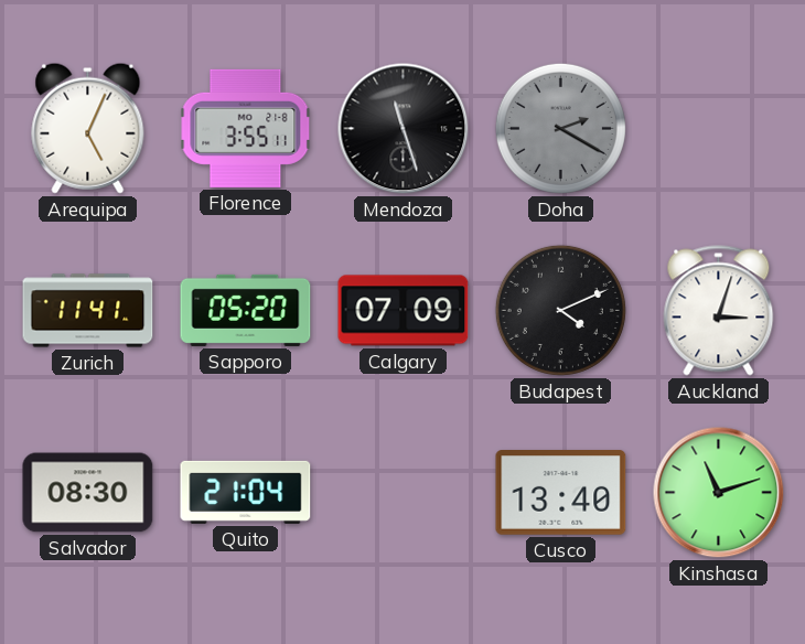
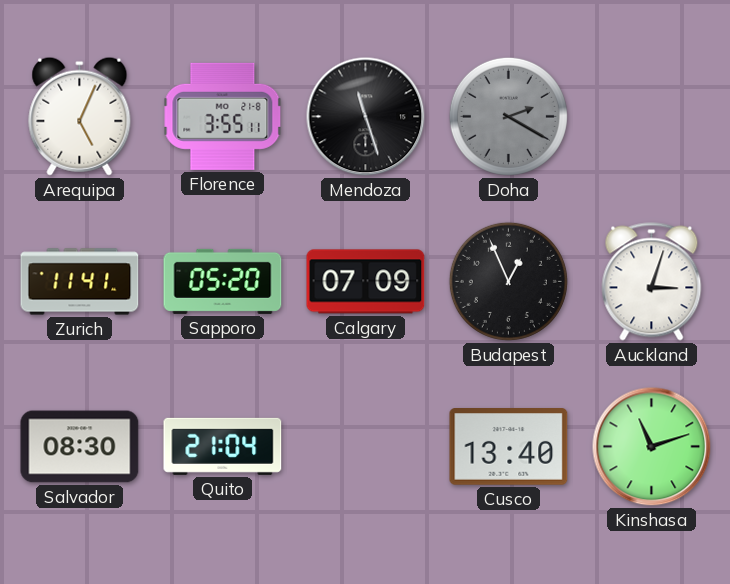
Budapest: 4:11 -> 12:56
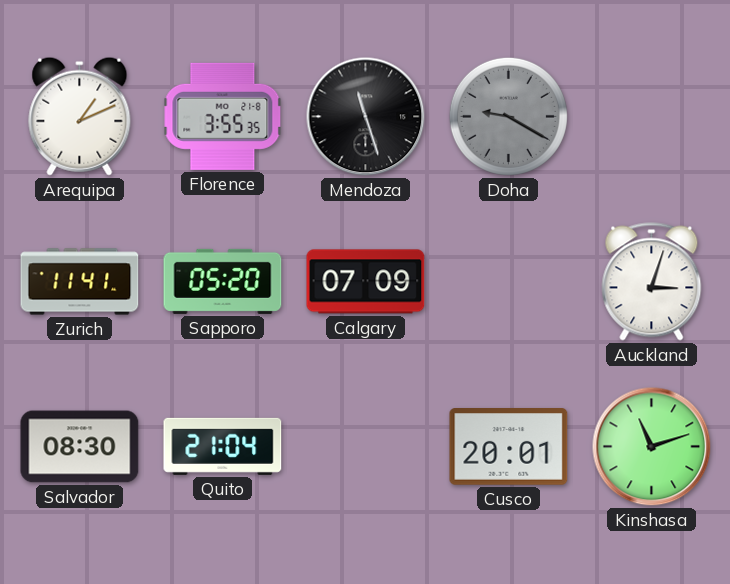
Arequipa: 5:04 -> 1:11
Florence: 3:55:11 -> 3:55:35
Doha: 2:20 -> 9:20
Budapest: 12:56 -> none
Cusco: 13:40 -> 20:01
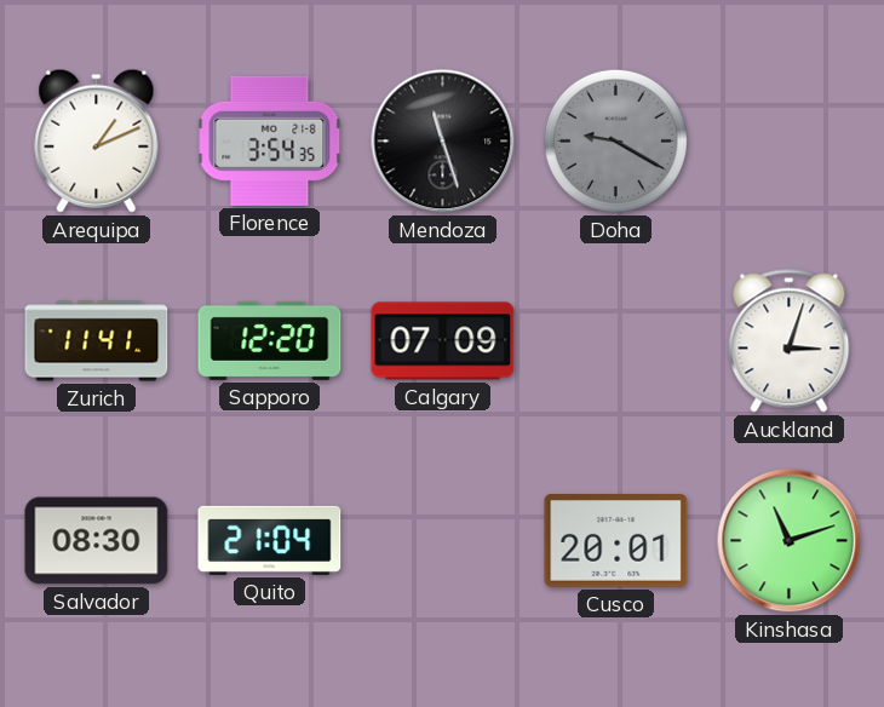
Florence: 3:55 -> 3:54
Sapporo: 05:20 -> 12:20
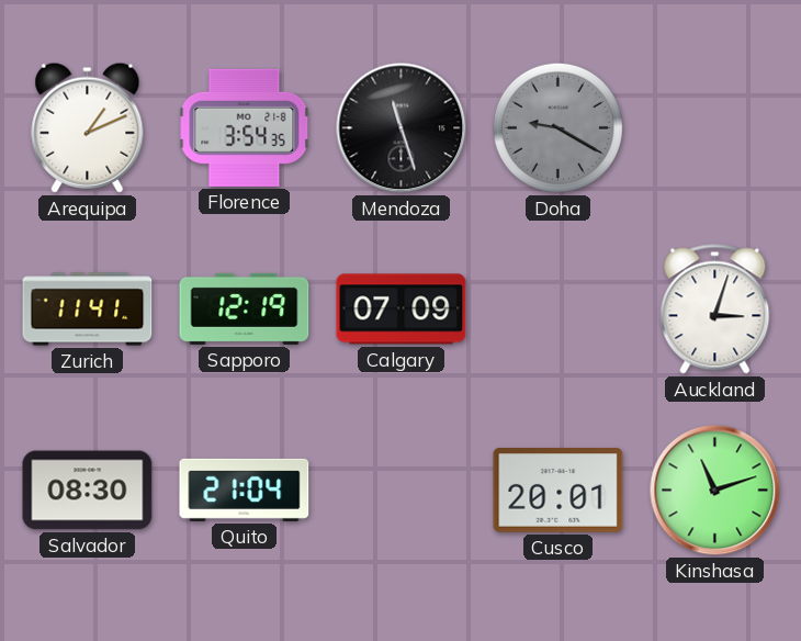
Sapporo: 12:20 -> 12:19
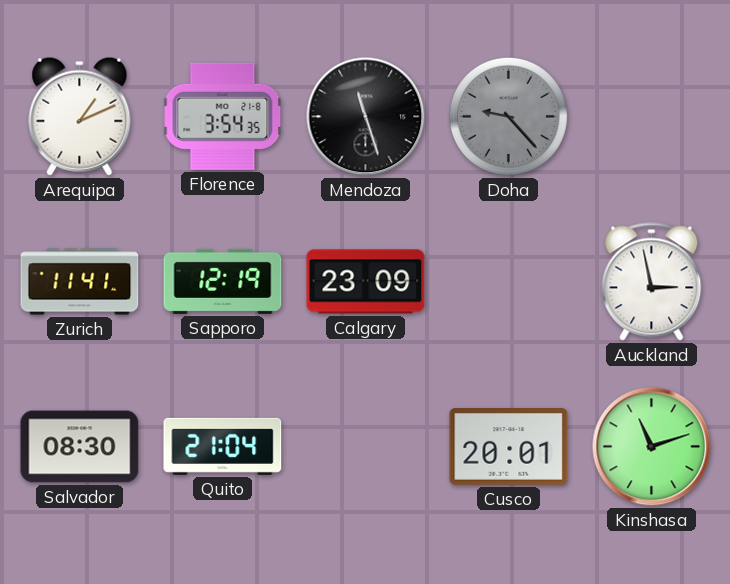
Doha: 9:20 -> 9:23
Calgary: 07:09 -> 23:09
Auckland: 3:03 -> 2:58
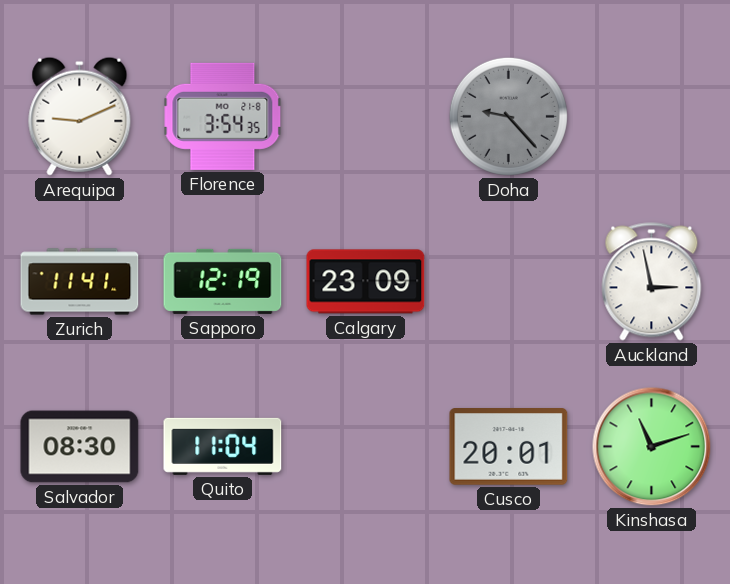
Arequipa: 1:11 -> 9:11
Mendoza: 11:27 -> none
Quito: 21:04 -> 11:04
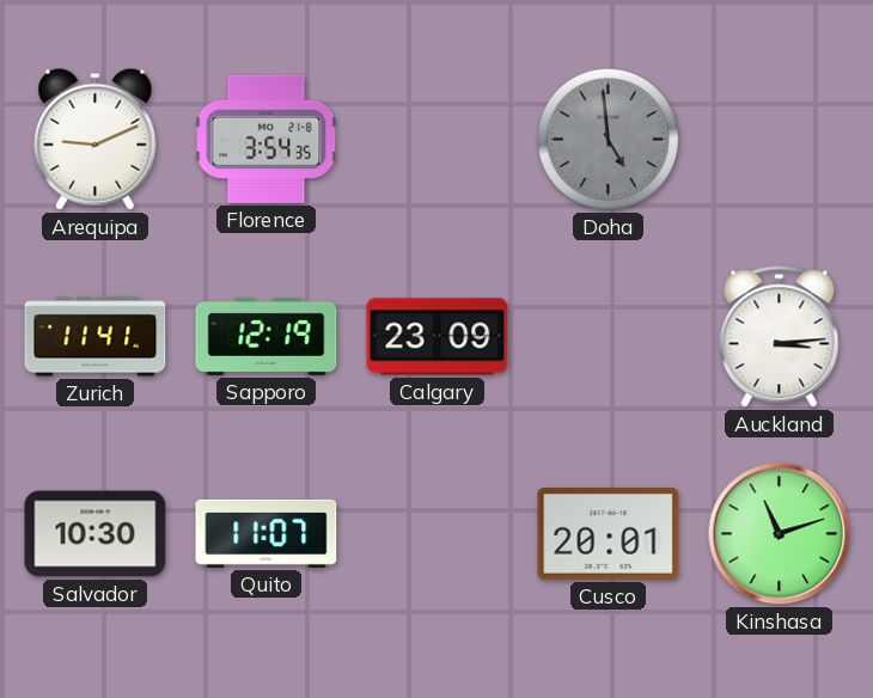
Doha: 9:23 -> 4:59
Auckland: 2:58 -> 3:14
Salvador: 08:30 -> 10:30
Quito: 11:04 -> 11:07
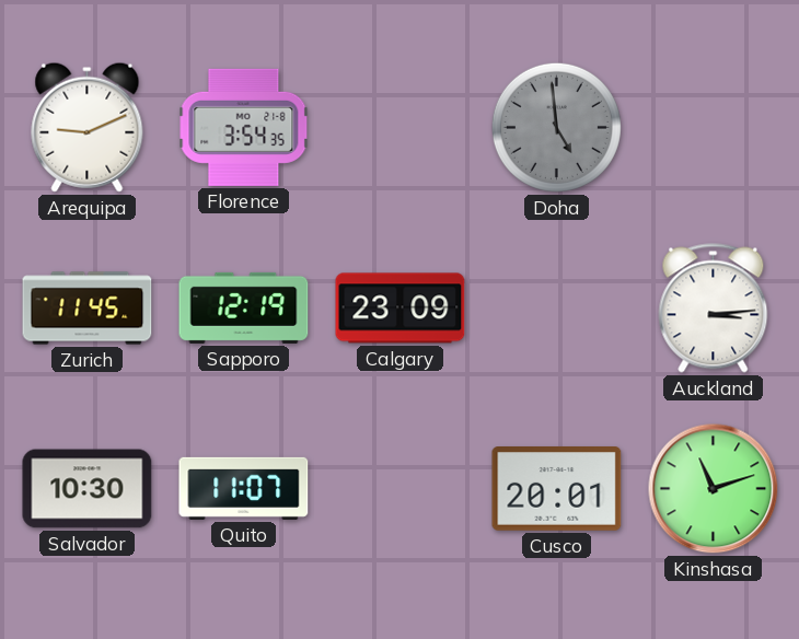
Zurich: 11:41 -> 11:45
